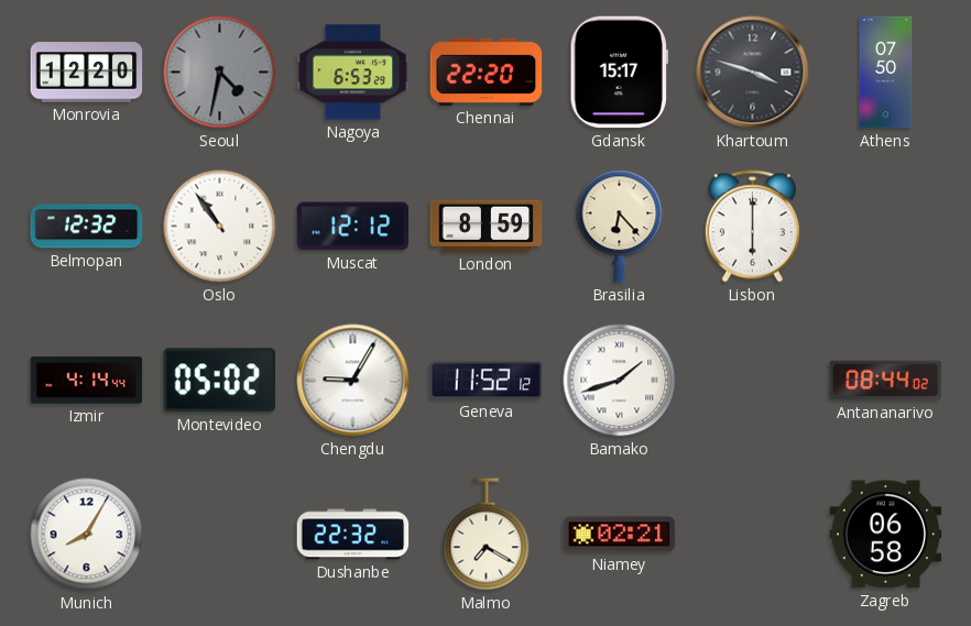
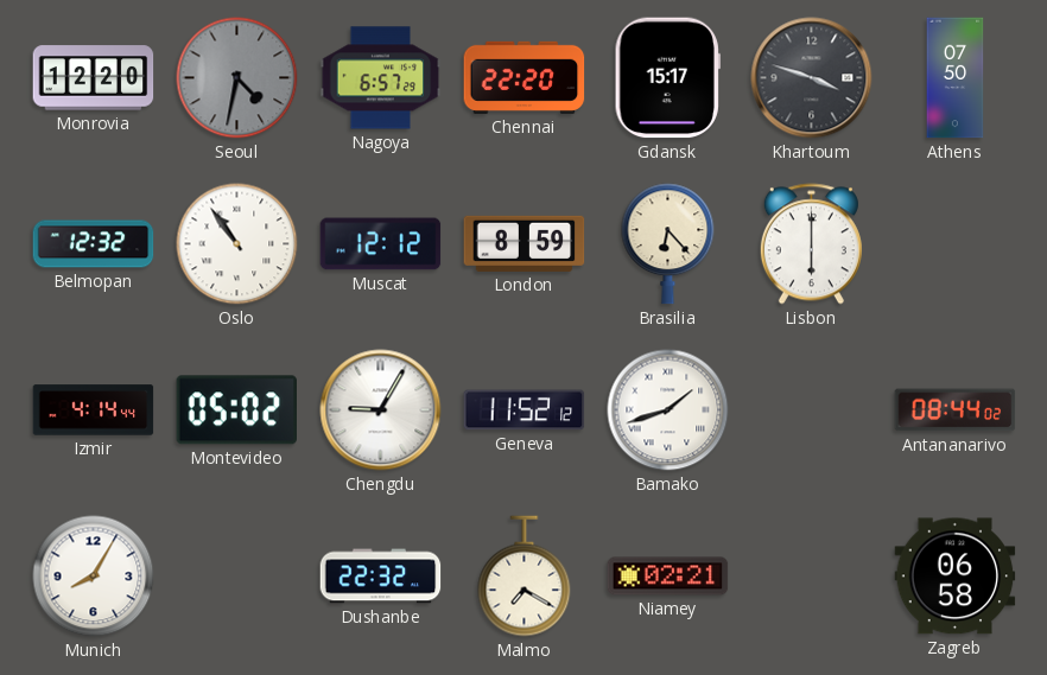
Nagoya: 6:53 -> 6:57
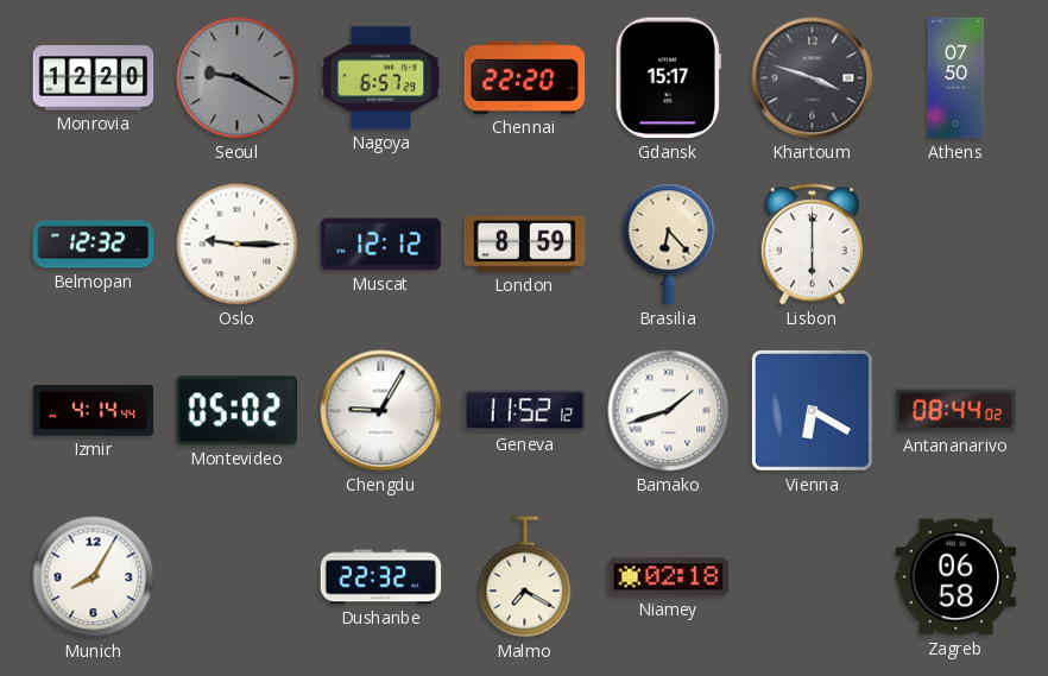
Seoul: 4:32 -> 9:20
Oslo: 10:54 -> 9:15
Vienna: none -> 6:20
Niamey: 02:21 -> 02:18
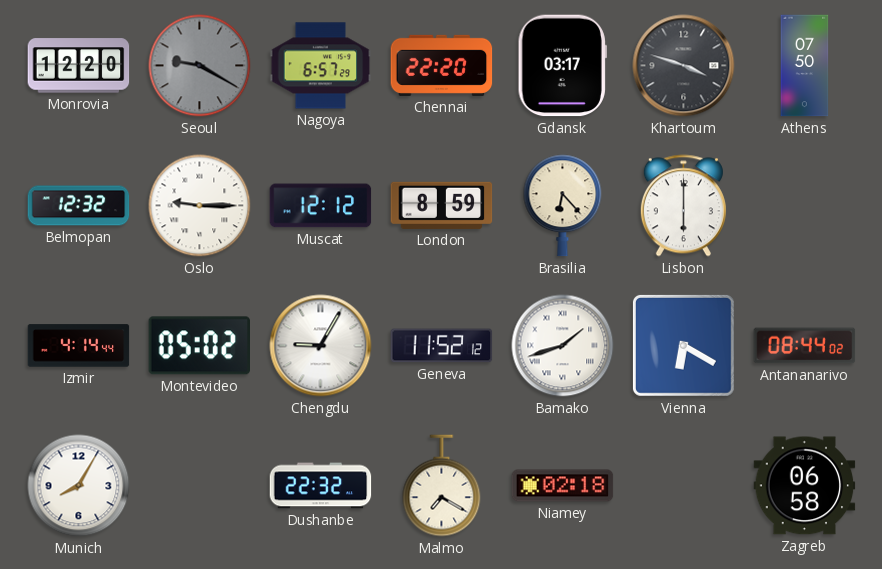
Gdansk: 15:17 -> 03:17
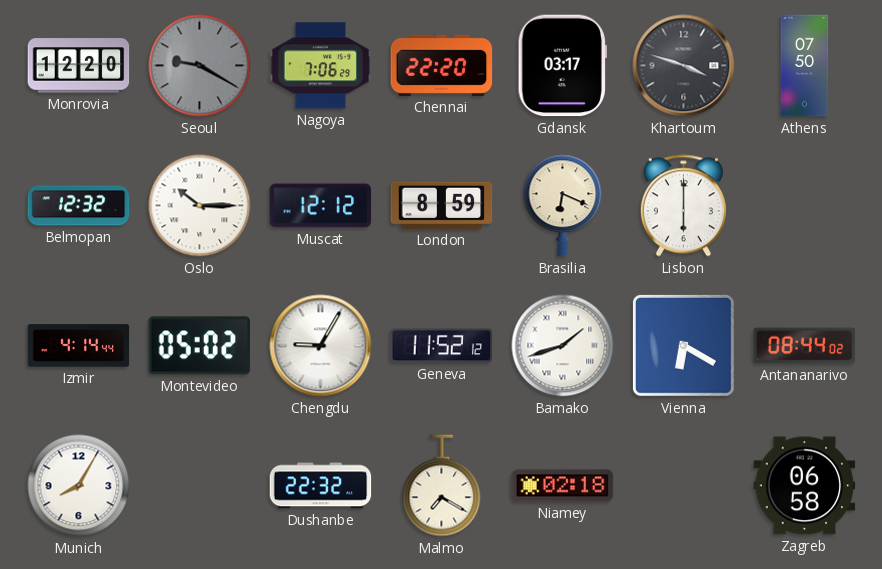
Nagoya: 6:57 -> 7:06
Oslo: 9:15 -> 10:15
Brasilia: 6:23 -> 6:19
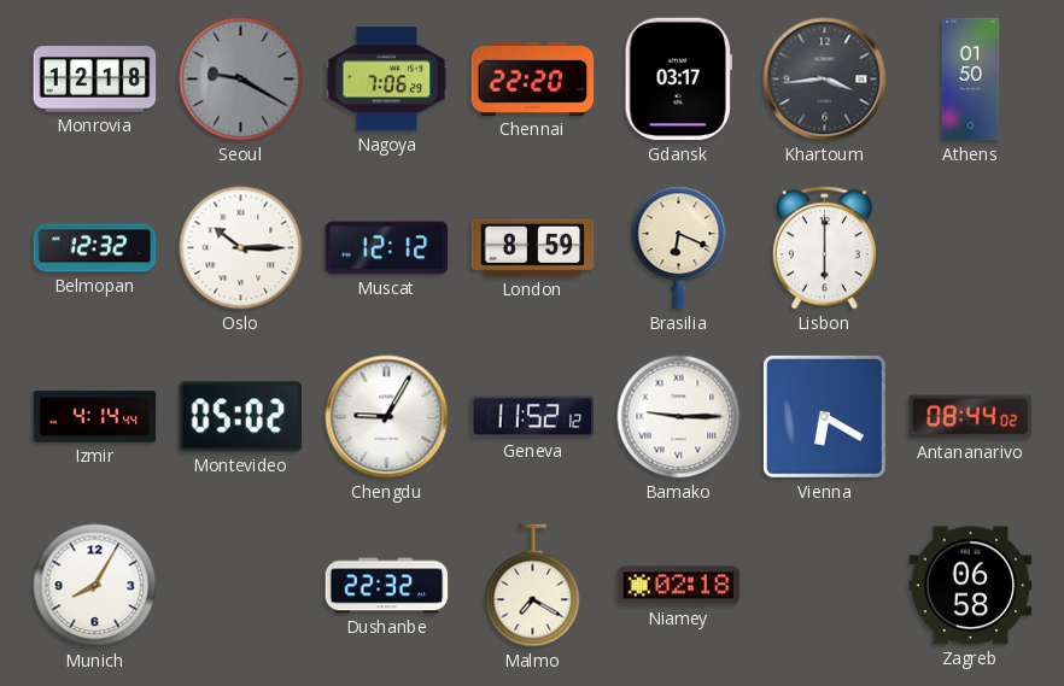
Monrovia: 12:20 -> 12:18
Khartoum: 3:48 -> 3:44
Athens: 07:50 -> 01:50
Bamako: 1:42 -> 9:15
